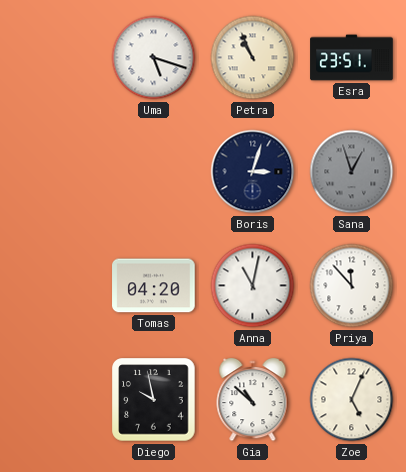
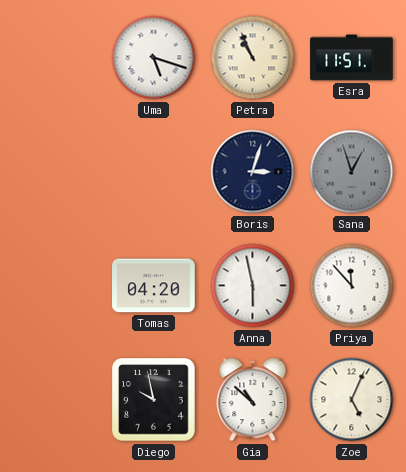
Esra: 23:51 -> 11:51
Anna: 11:02 -> 5:58
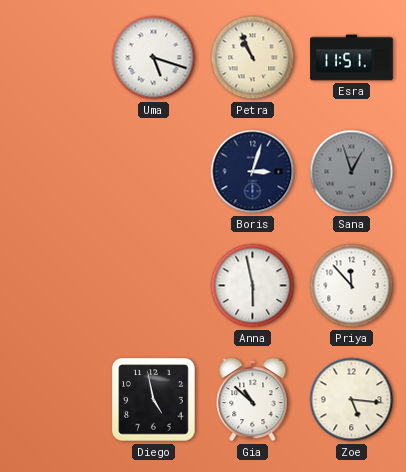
Tomas: 04:20 -> none
Diego: 9:58 -> 4:58
Zoe: 5:04 -> 5:16
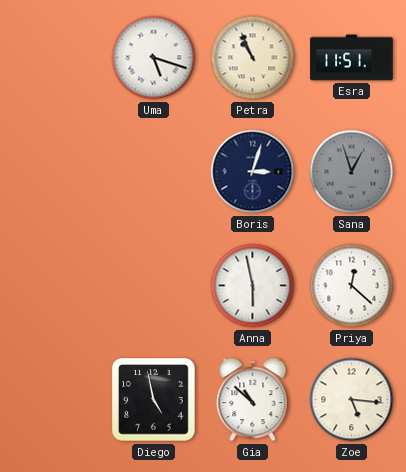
Priya: 11:53 -> 12:22
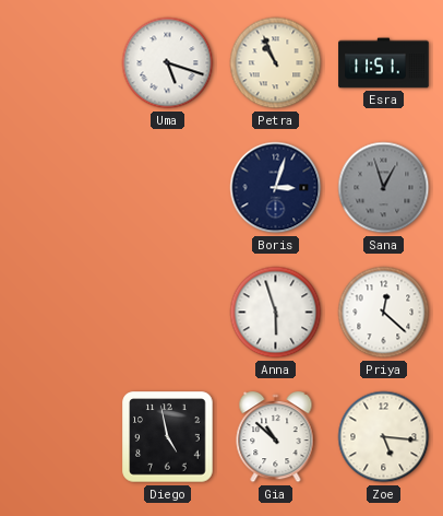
Anna: 5:58 -> 5:57
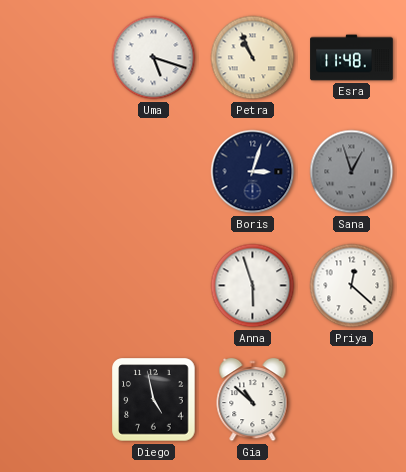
Esra: 11:51 -> 11:48
Zoe: 5:16 -> none
